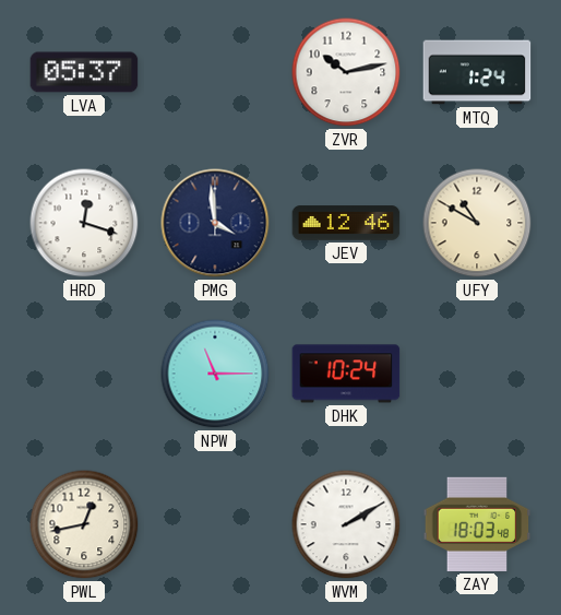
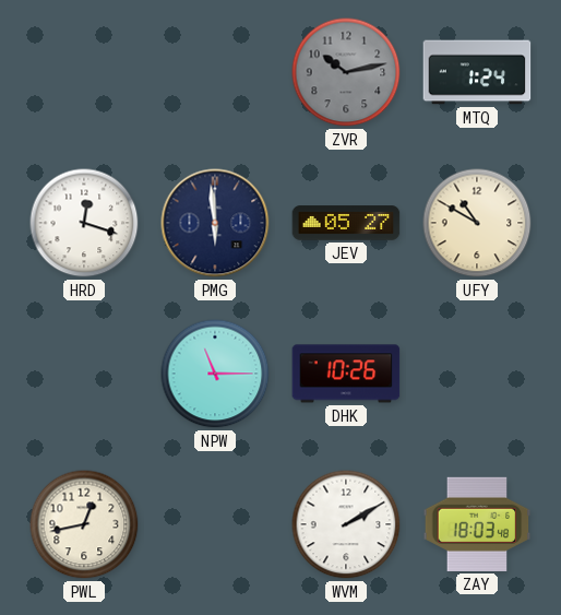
LVA: 05:37 -> none
ZVR dial: white -> grey
PMG: 3:59 -> 5:59
JEV: 12:46 -> 05:27
DHK: 10:24 -> 10:26
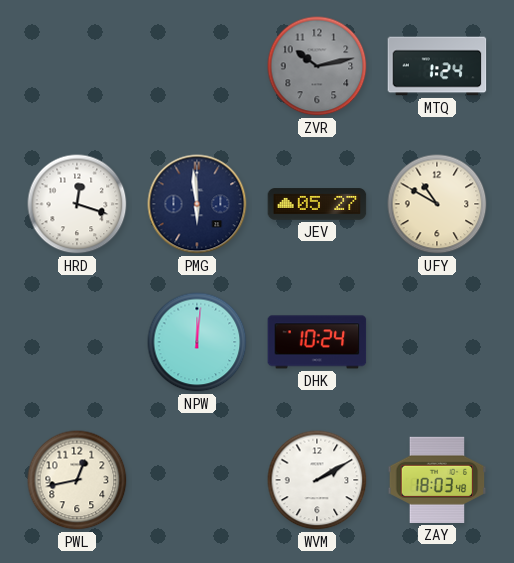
NPW: 11:15 -> 12:01
DHK: 10:26 -> 10:24
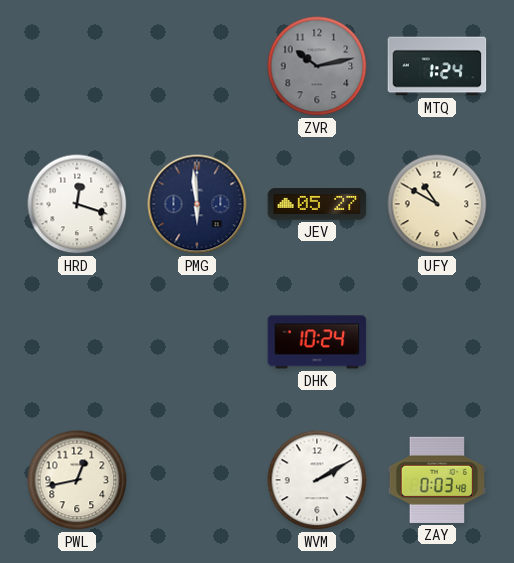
NPW: 12:01 -> none
ZAY: 18:03 -> 0:03
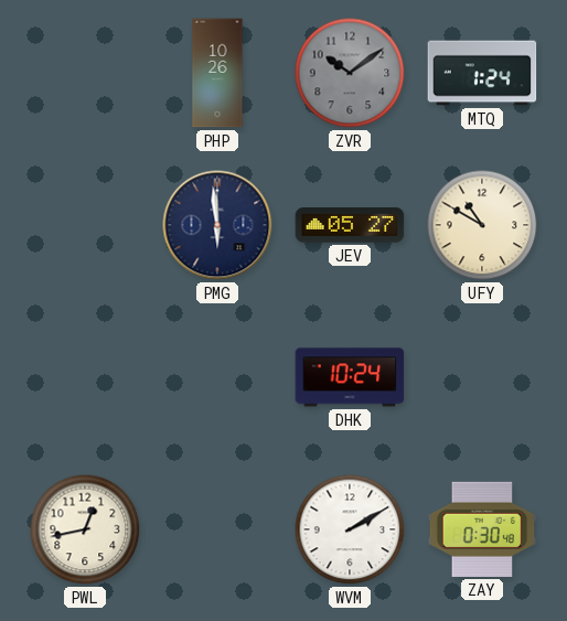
PHP: none -> 10:26
ZVR: 10:13 -> 10:09
HRD: 12:18 -> none
ZAY: 0:03 -> 0:30
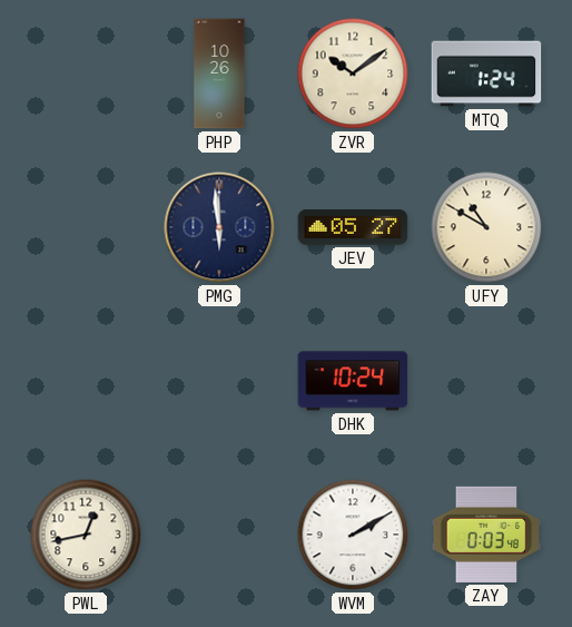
ZVR dial: grey -> cream
ZAY: 0:30 -> 0:03
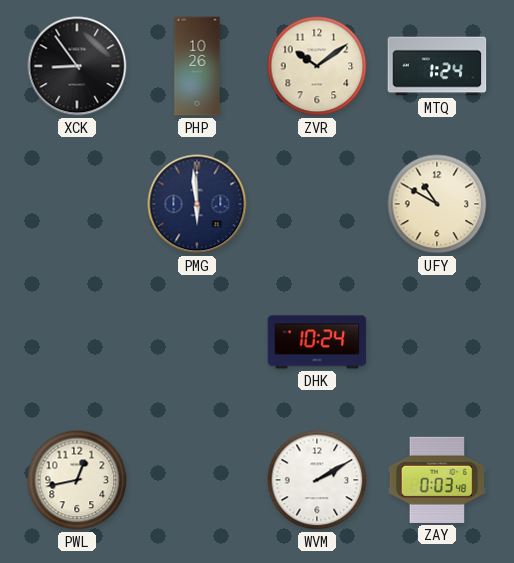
XCK: none -> 8:54
JEV: 05:27 -> none
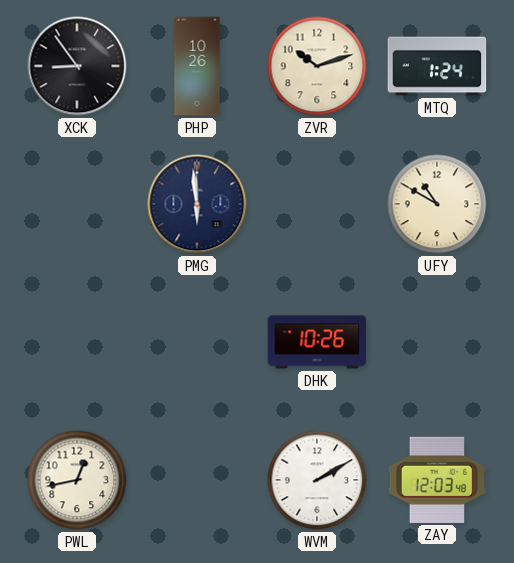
ZVR: 10:09 -> 10:12
DHK: 10:24 -> 10:26
ZAY: 0:03 -> 12:03
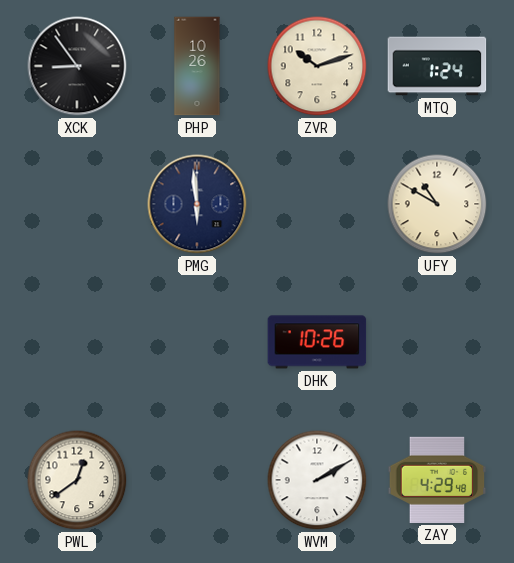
PWL: 12:43 -> 12:39
ZAY: 12:03 -> 4:29
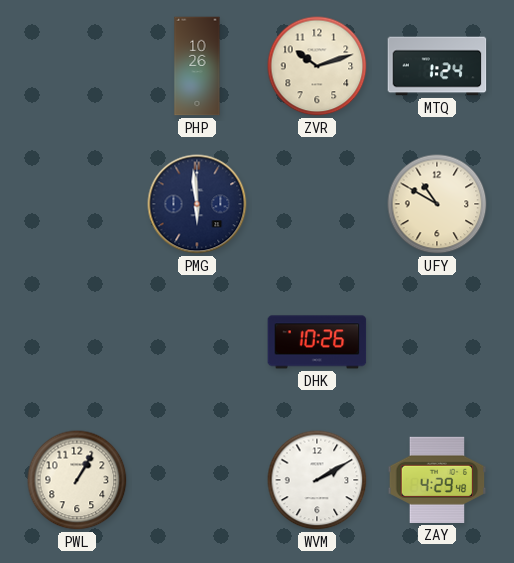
XCK: 8:54 -> none
PWL: 12:39 -> 1:05
